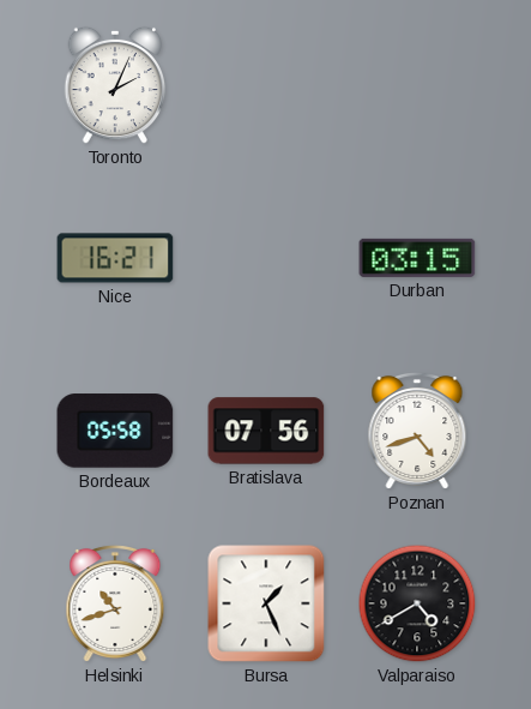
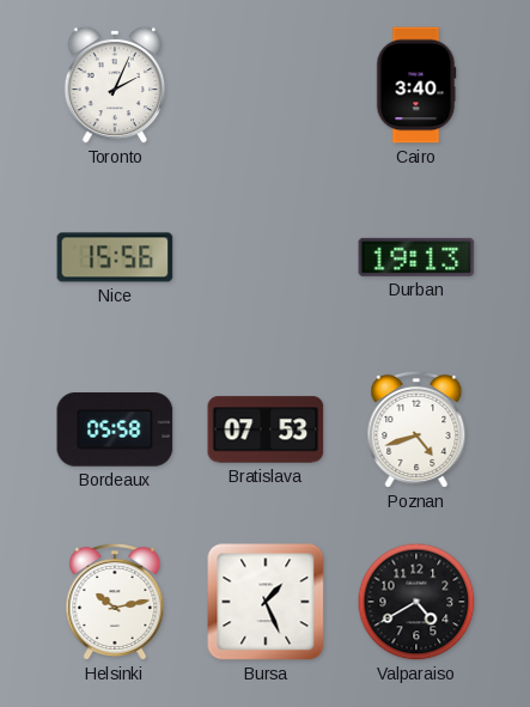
Cairo: none -> 3:40
Nice: 16:21 -> 15:56
Durban: 03:15 -> 19:13
Bratislava: 07:56 -> 07:53
Helsinki: 10:42 -> 10:13
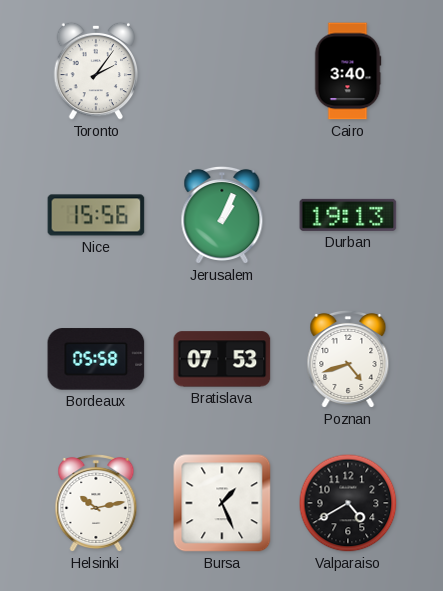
Toronto: 2:04 -> 2:06
Jerusalem: none -> 1:04
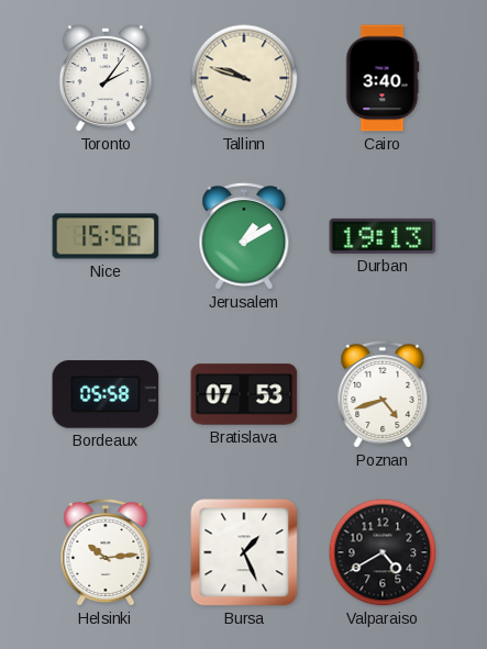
Tallinn: none -> 9:48
Jerusalem: 1:04 -> 1:10
Helsinki: 10:13 -> 10:14
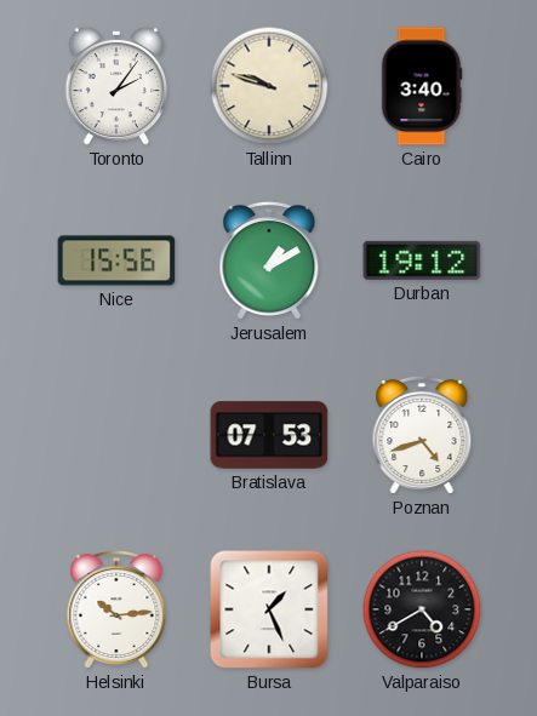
Durban: 19:13 -> 19:12
Bordeaux: 05:58 -> none
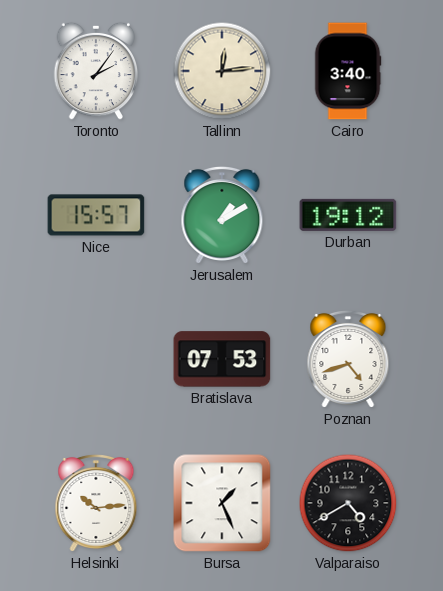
Tallinn: 9:48 -> 12:14
Nice: 15:56 -> 15:57
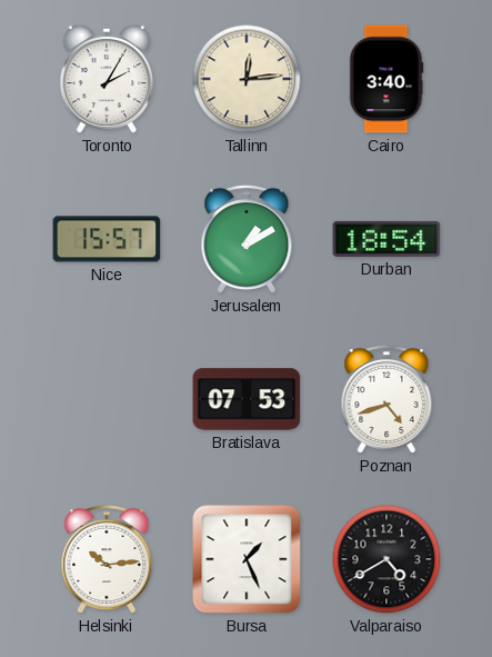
Toronto: 2:06 -> 2:05
Durban: 19:12 -> 18:54
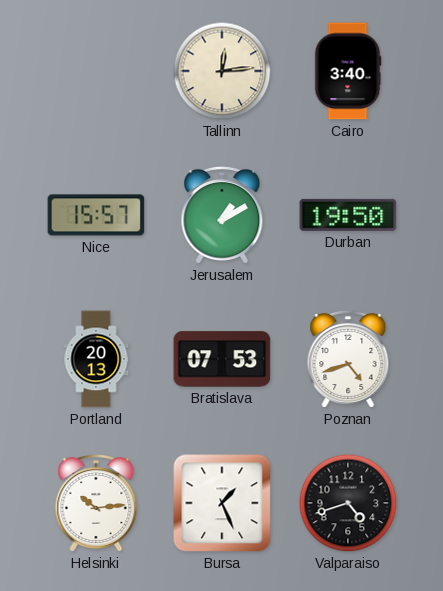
Toronto: 2:05 -> none
Durban: 18:54 -> 19:50
Portland: none -> 20:13
Valparaiso: 4:40 -> 4:42
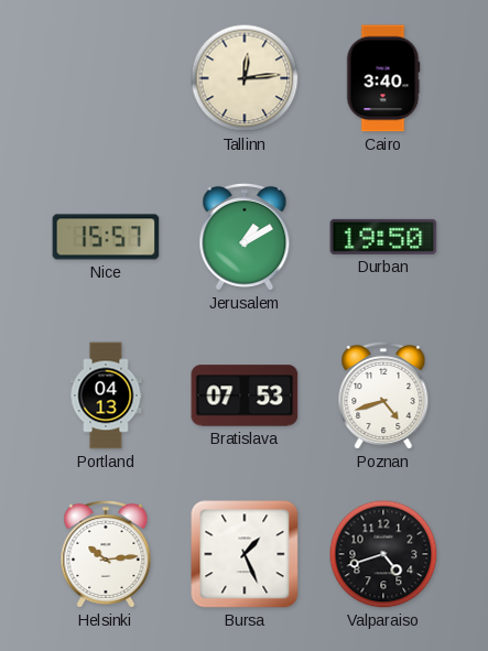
Portland: 20:13 -> 04:13
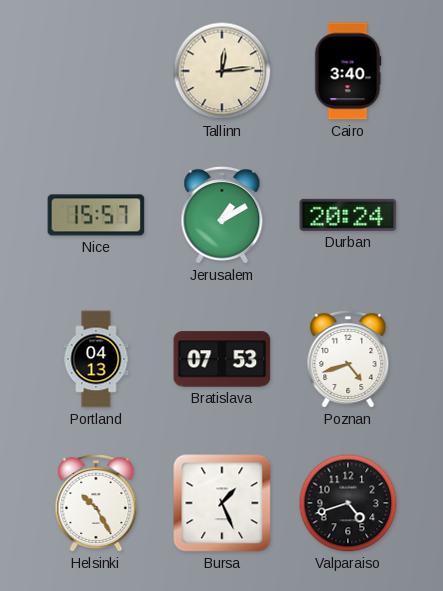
Durban: 19:50 -> 20:24
Helsinki: 10:14 -> 10:25
